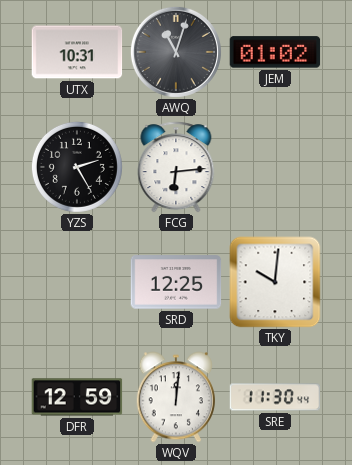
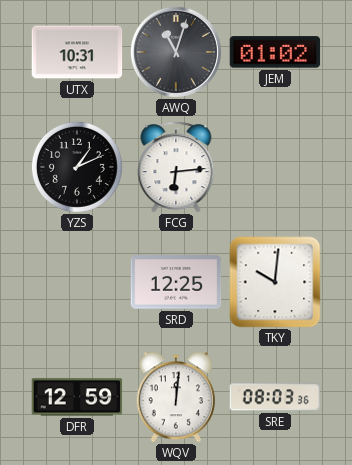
YZS: 2:25 -> 1:11
SRE: 11:30 -> 08:03
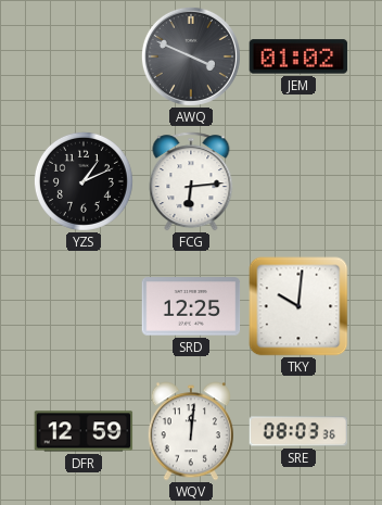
UTX: 10:31 -> none
AWQ: 11:03 -> 3:49
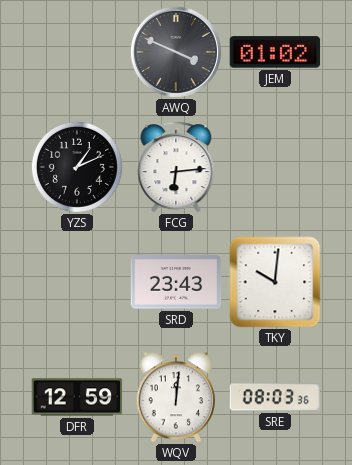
SRD: 12:25 -> 23:43
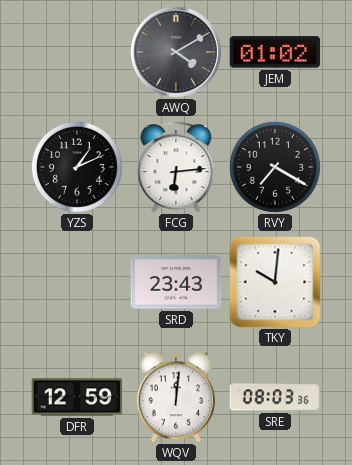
AWQ: 3:49 -> 4:10
RVY: none -> 7:20
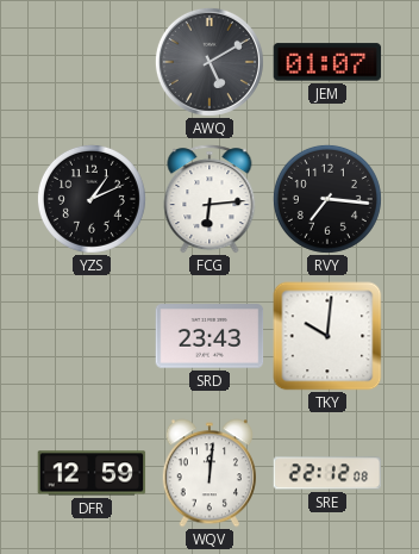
AWQ: 4:10 -> 5:10
JEM: 01:02 -> 01:07
RVY: 7:20 -> 7:16
SRE: 08:03 -> 22:12
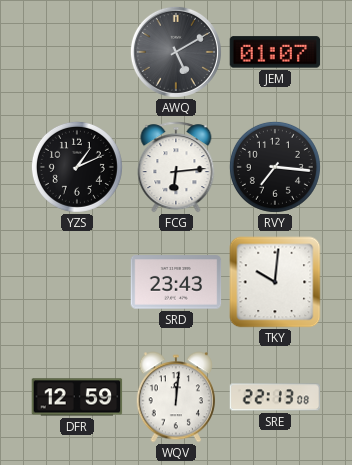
SRE: 22:12 -> 22:13
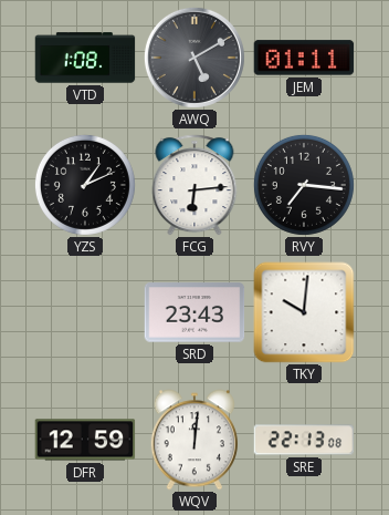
VTD: none -> 1:08
JEM: 01:07 -> 01:11
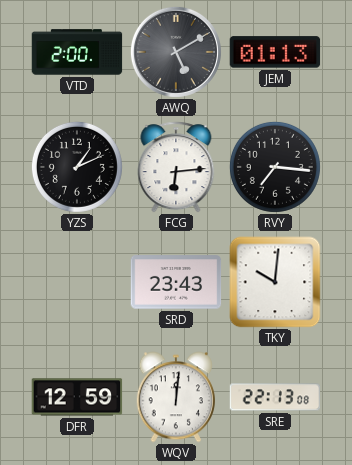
VTD: 1:08 -> 2:00
JEM: 01:11 -> 01:13
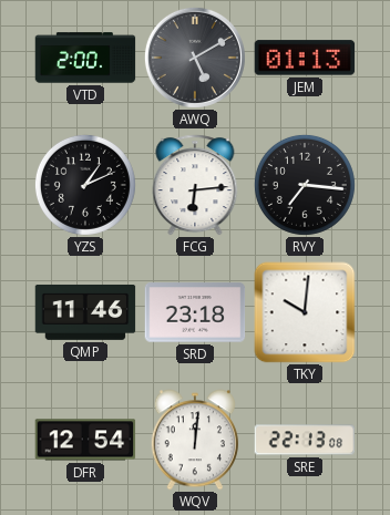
QMP: none -> 11:46
SRD: 23:43 -> 23:18
DFR: 12:59 -> 12:54
